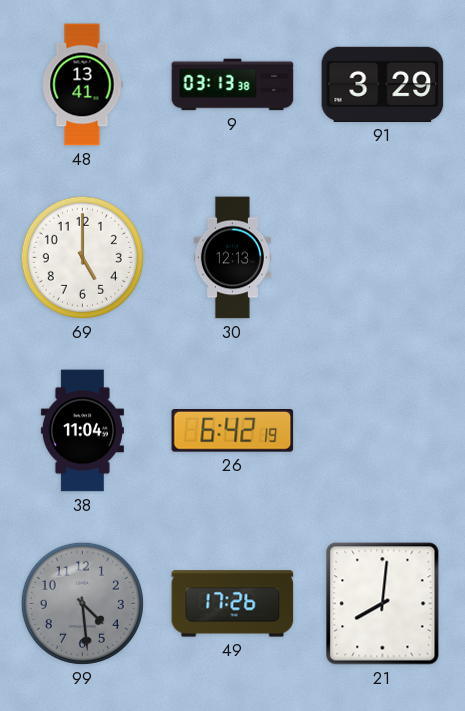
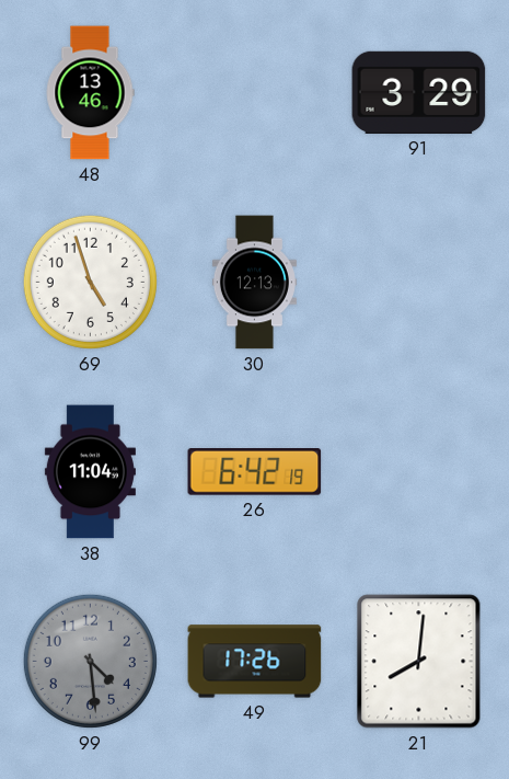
48: 13:41 -> 13:46
9: 03:13 -> none
69: 5:00 -> 4:57
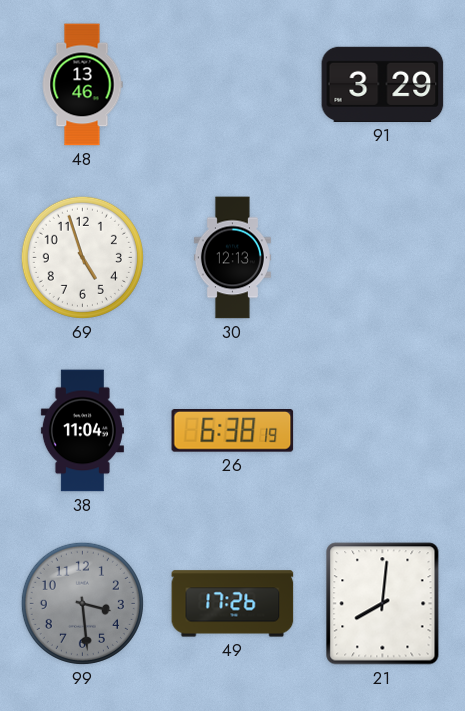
26: 6:42 -> 6:38
99: 4:29 -> 3:29
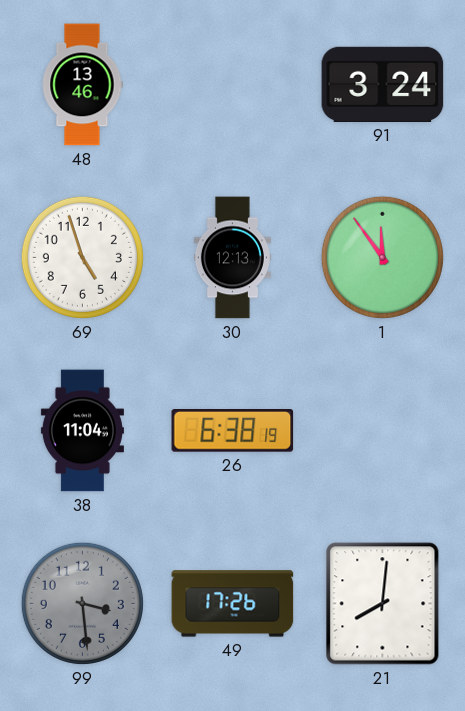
91: 3:29 -> 3:24
1: none -> 11:54
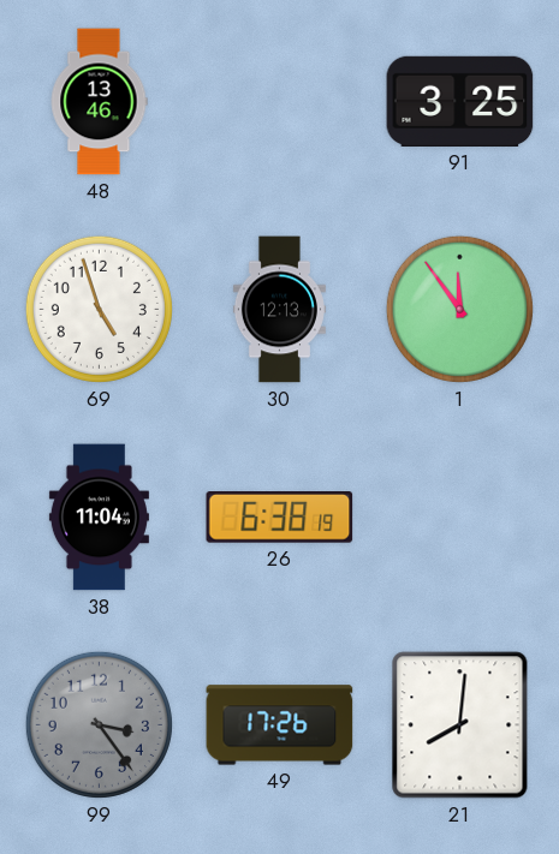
91: 3:24 -> 3:25
99: 3:29 -> 3:24
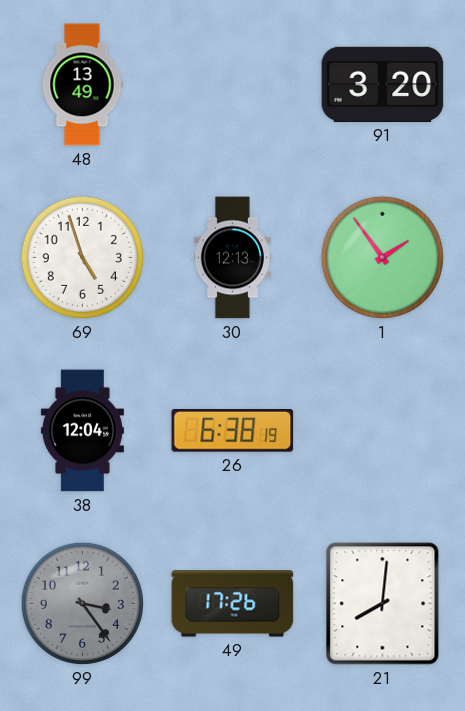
48: 13:46 -> 13:49
91: 3:25 -> 3:20
1: 11:54 -> 1:54
38: 11:04 -> 12:04
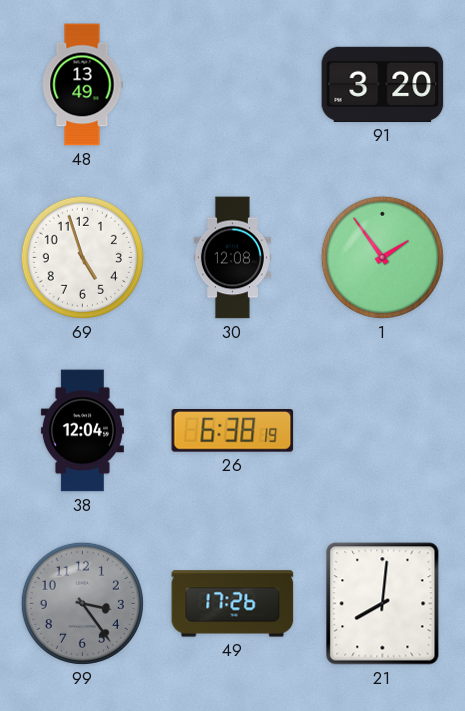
30: 12:13 -> 12:08
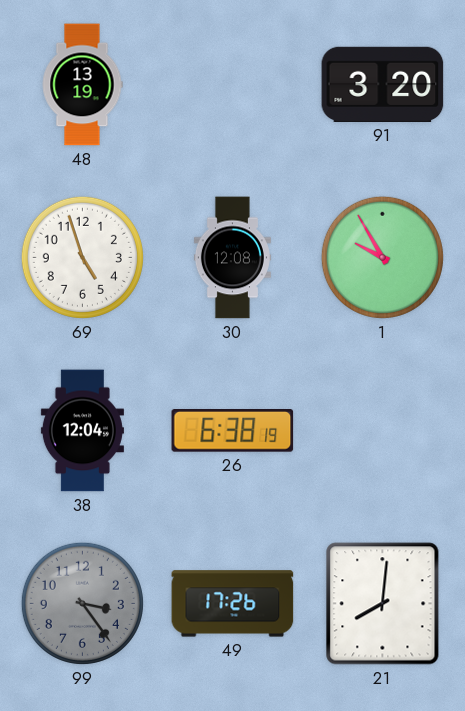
48: 13:49 -> 13:19
1: 1:54 -> 9:55
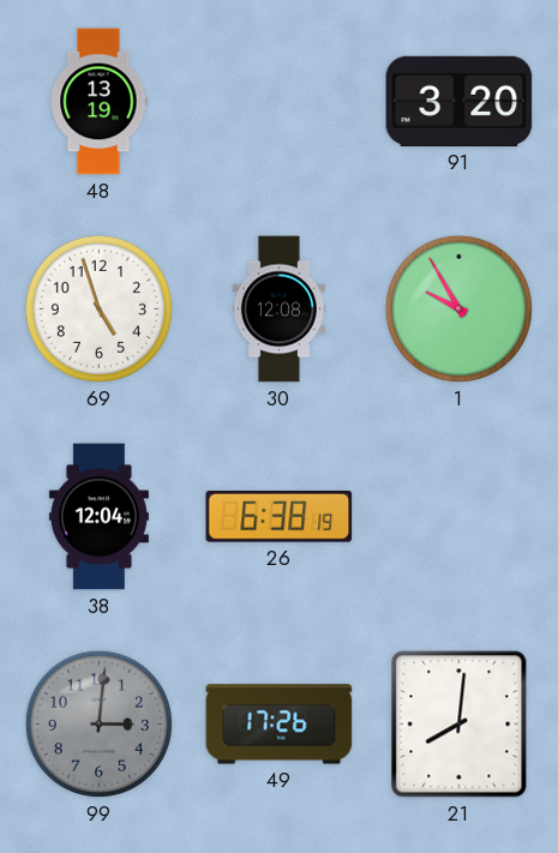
99: 3:24 -> 3:01
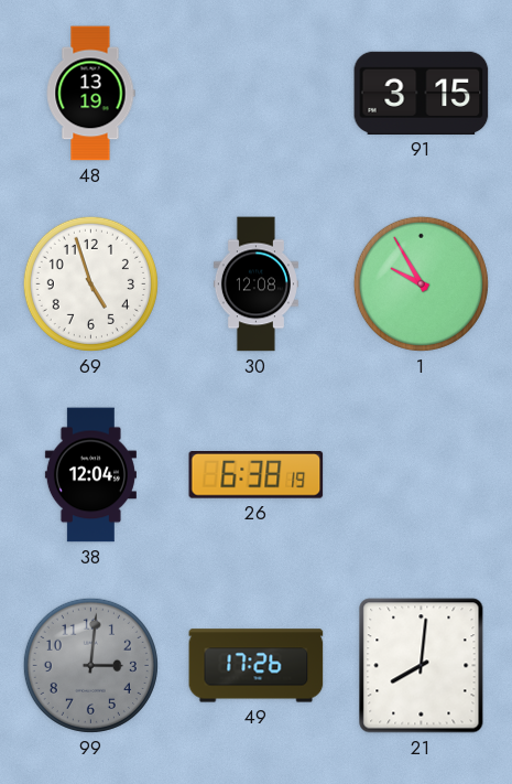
91: 3:20 -> 3:15
